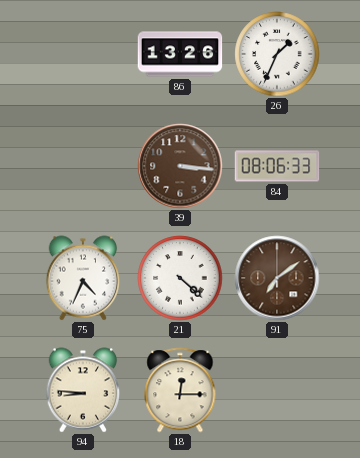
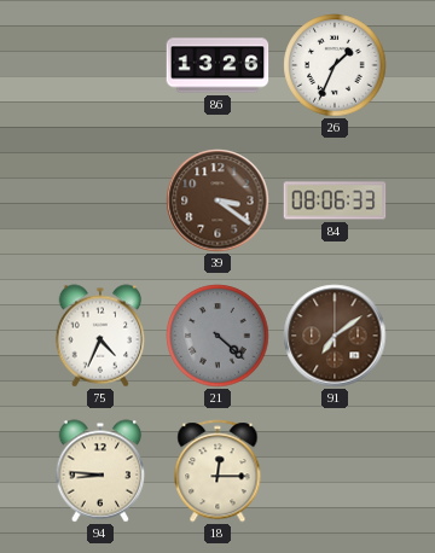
39: 3:16 -> 3:21
21 dial: white -> grey
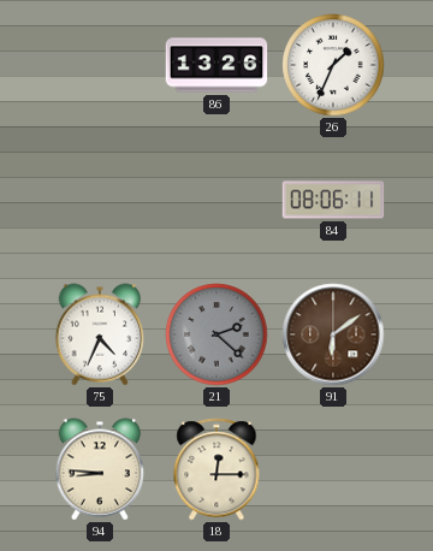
39: 3:21 -> none
84: 08:06:33 -> 08:06:11
21: 4:22 -> 2:22
91: 7:09 -> 6:09
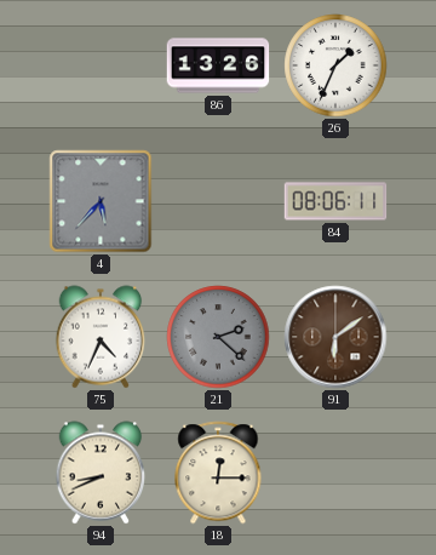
4: none -> 5:37
94: 8:46 -> 8:41
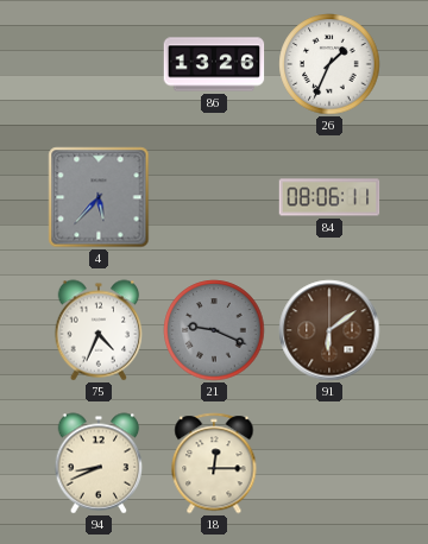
21: 2:22 -> 9:19
